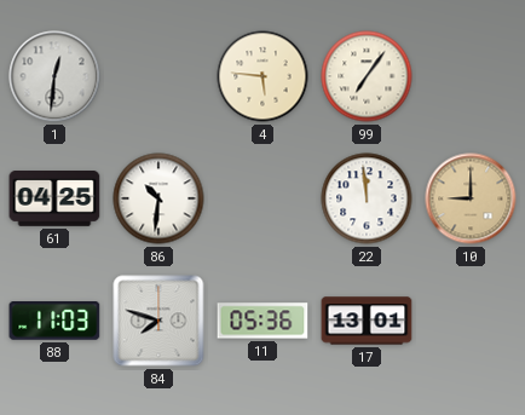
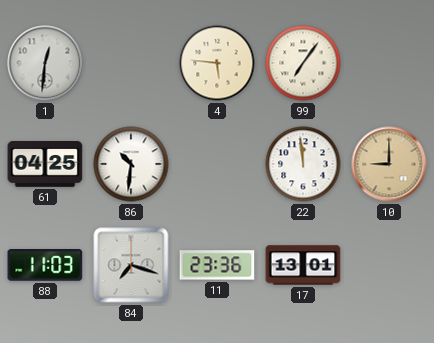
84: 7:48 -> 7:18
11: 05:36 -> 23:36
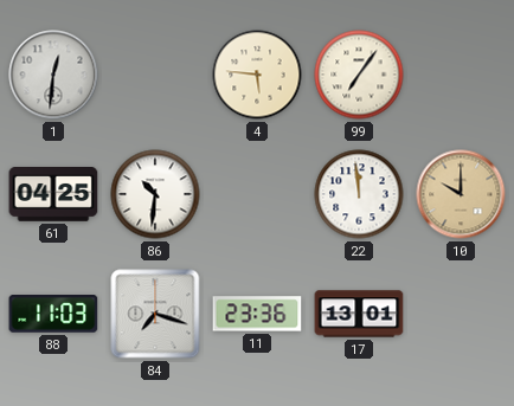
10: 9:00 -> 10:00
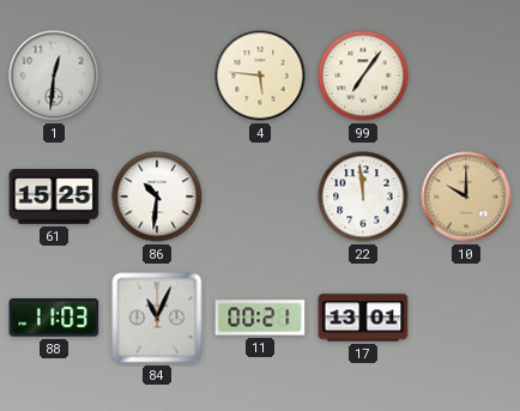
61: 04:25 -> 15:25
84: 7:18 -> 11:04
11: 23:36 -> 00:21
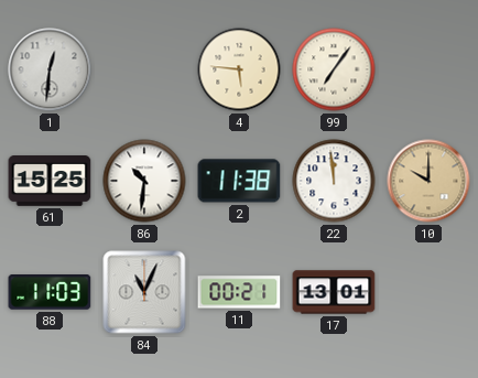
2: none -> 11:38
